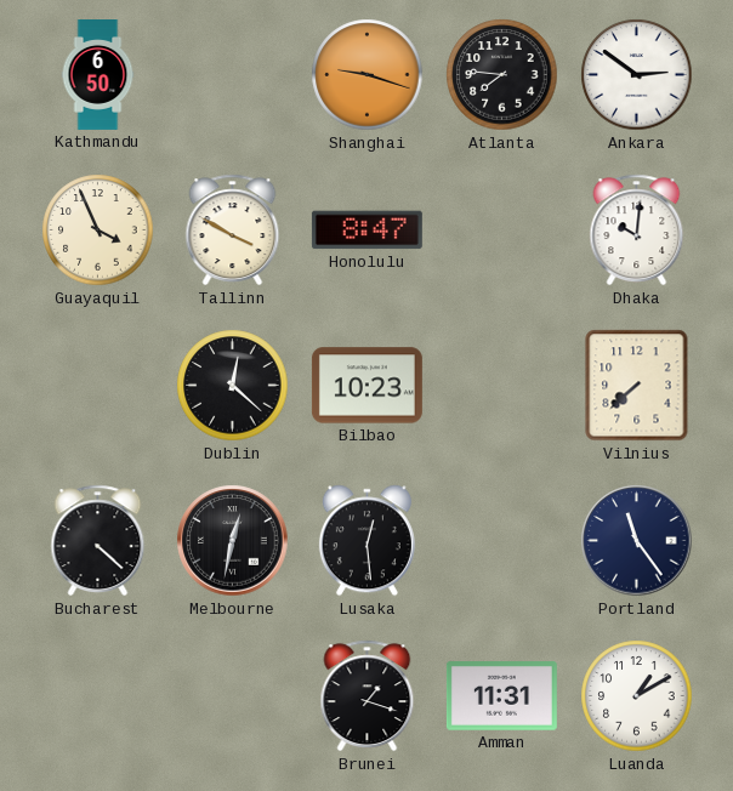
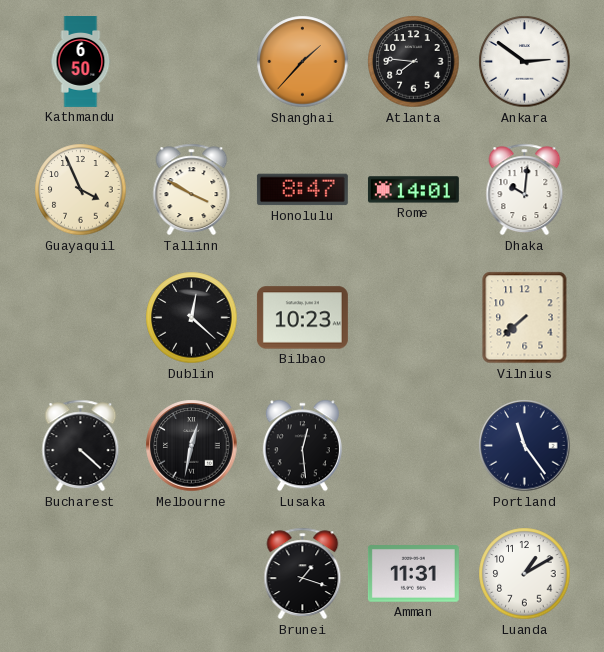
Shanghai: 9:18 -> 1:37
Rome: none -> 14:01
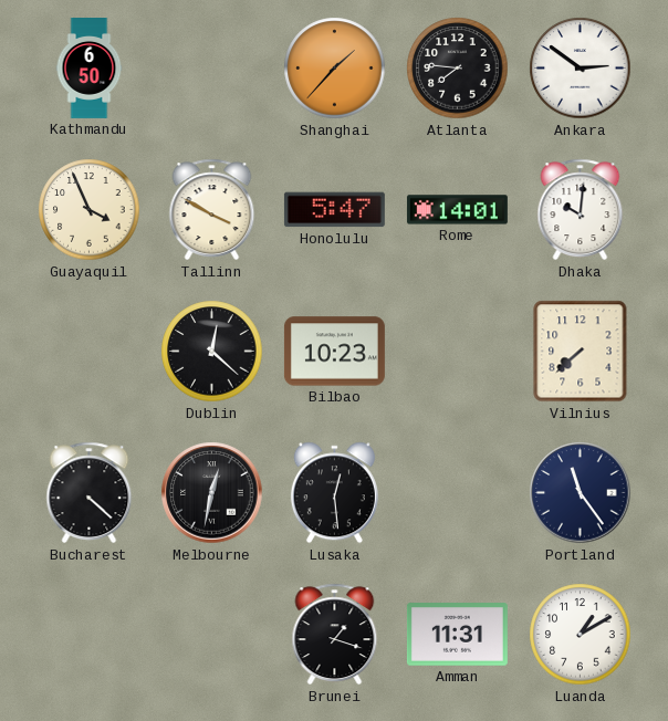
Honolulu: 8:47 -> 5:47
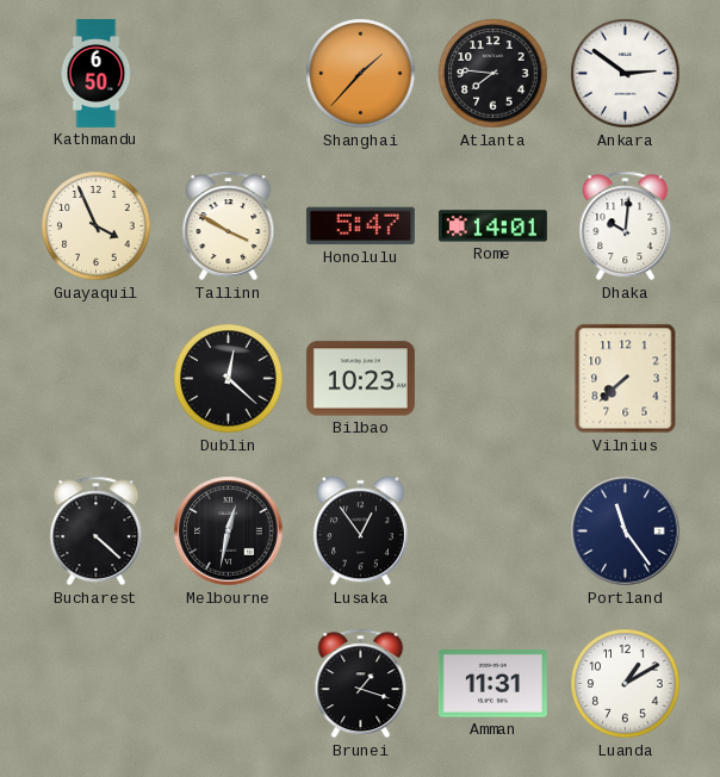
Lusaka: 12:29 -> 12:54
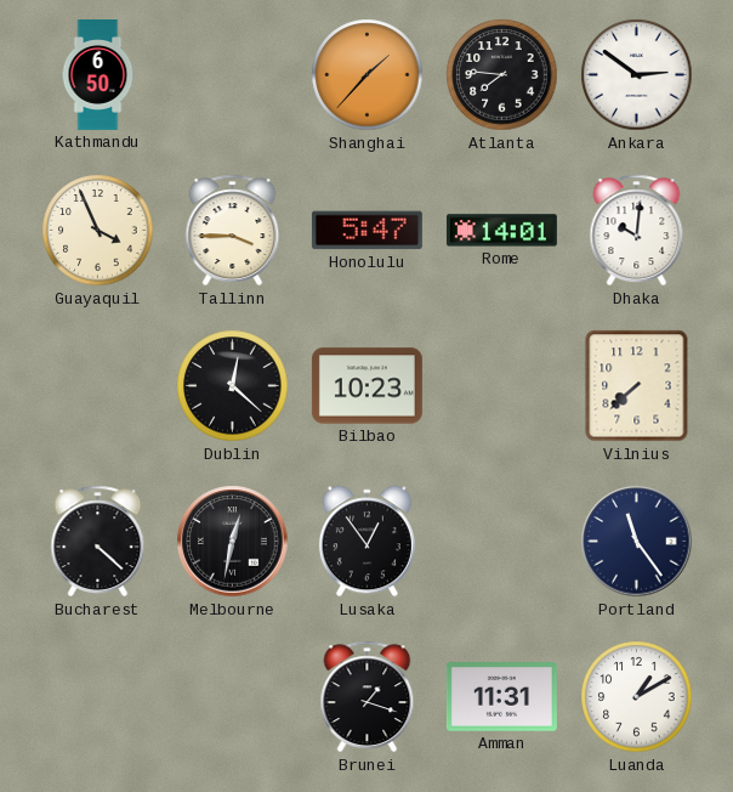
Tallinn: 3:50 -> 3:45
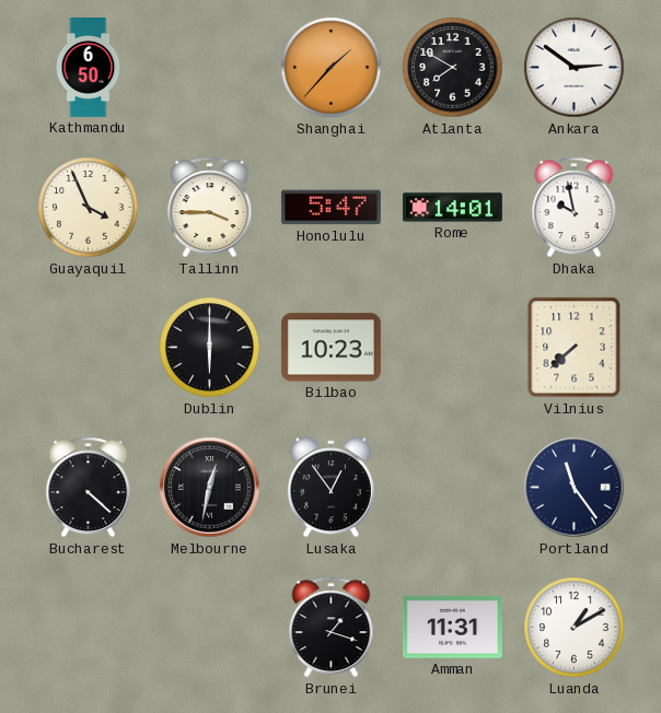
Atlanta: 7:46 -> 7:50
Dhaka: 10:01 -> 9:58
Dublin: 12:22 -> 6:00
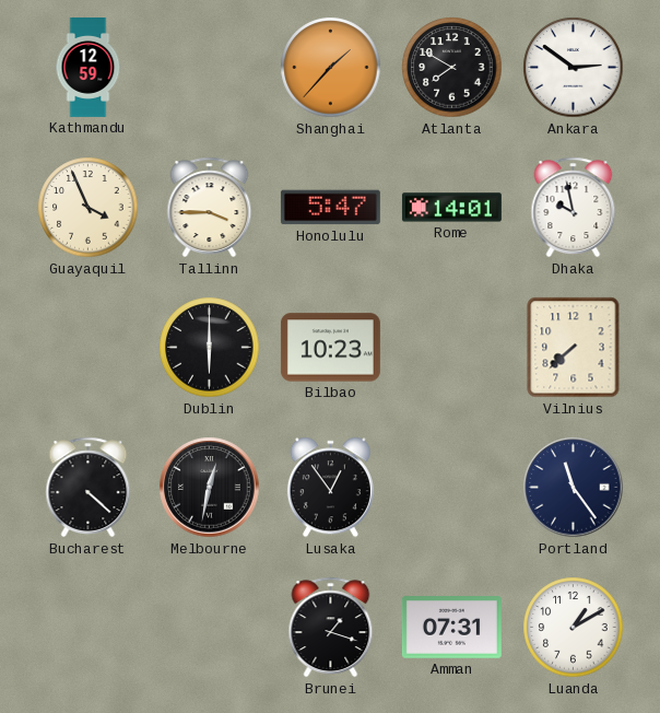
Kathmandu: 6:50 -> 12:59
Amman: 11:31 -> 07:31
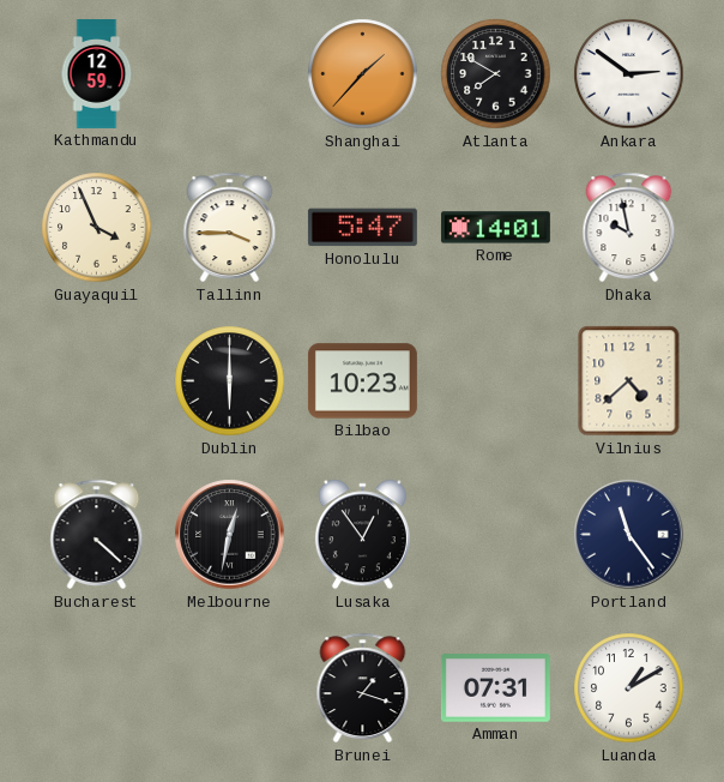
Vilnius: 7:38 -> 4:38
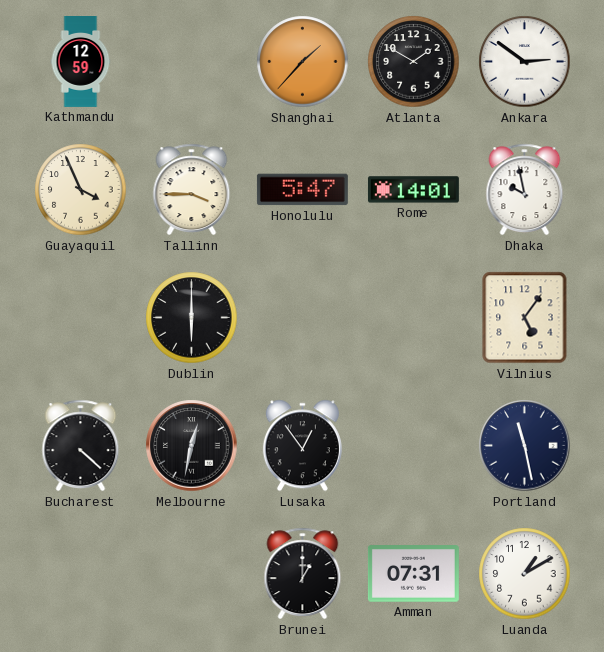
Atlanta: 7:50 -> 1:50
Bilbao: 10:23 -> none
Vilnius: 4:38 -> 5:06
Portland: 11:24 -> 11:28
Brunei: 1:18 -> 1:00
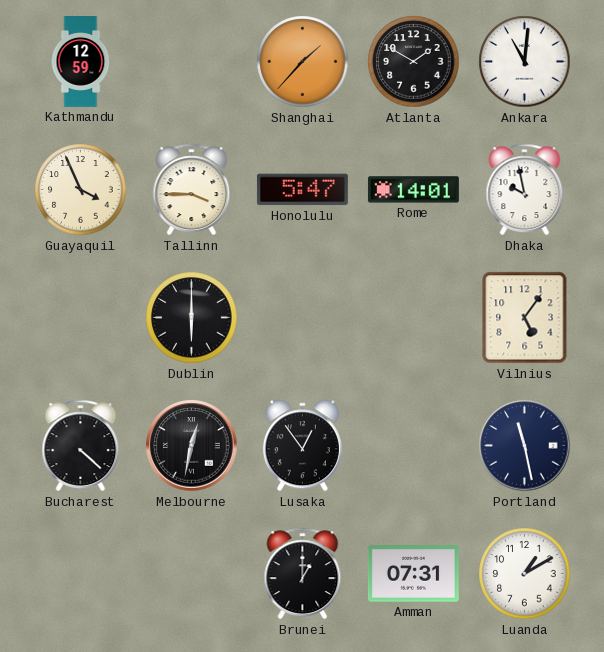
Ankara: 2:51 -> 11:01
